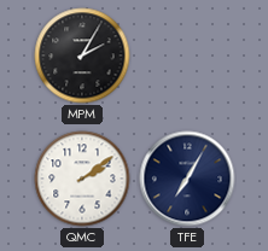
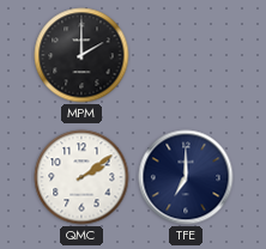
MPM: 2:05 -> 2:00
TFE: 7:05 -> 7:00
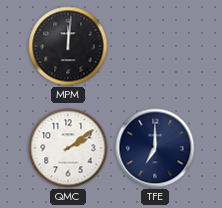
MPM: 2:00 -> 12:01
